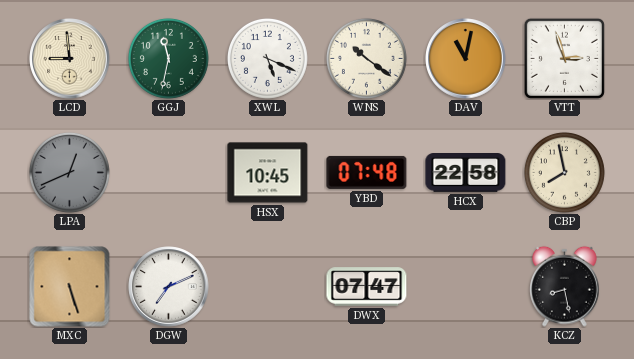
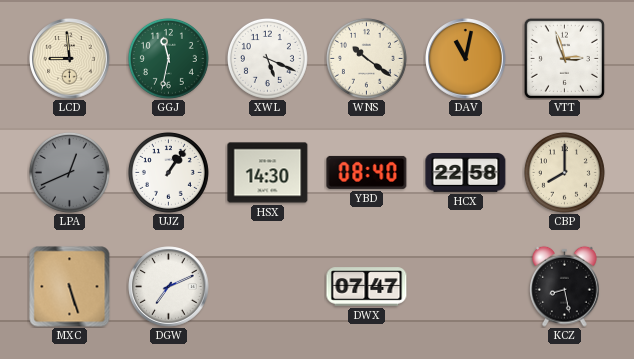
UJZ: none -> 1:06
HSX: 10:45 -> 14:30
YBD: 07:48 -> 08:40
CBP: 7:58 -> 8:00
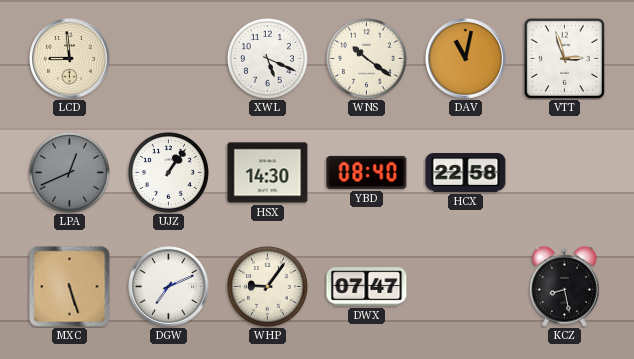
GGJ: 11:32 -> none
CBP: 8:00 -> none
WHP: none -> 9:06
